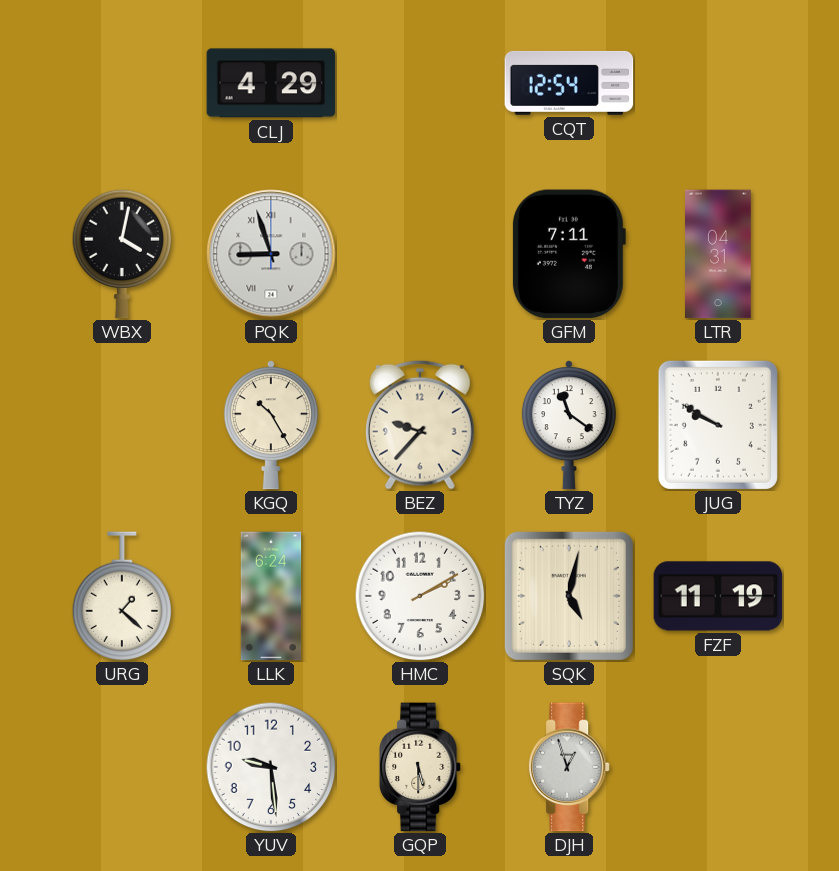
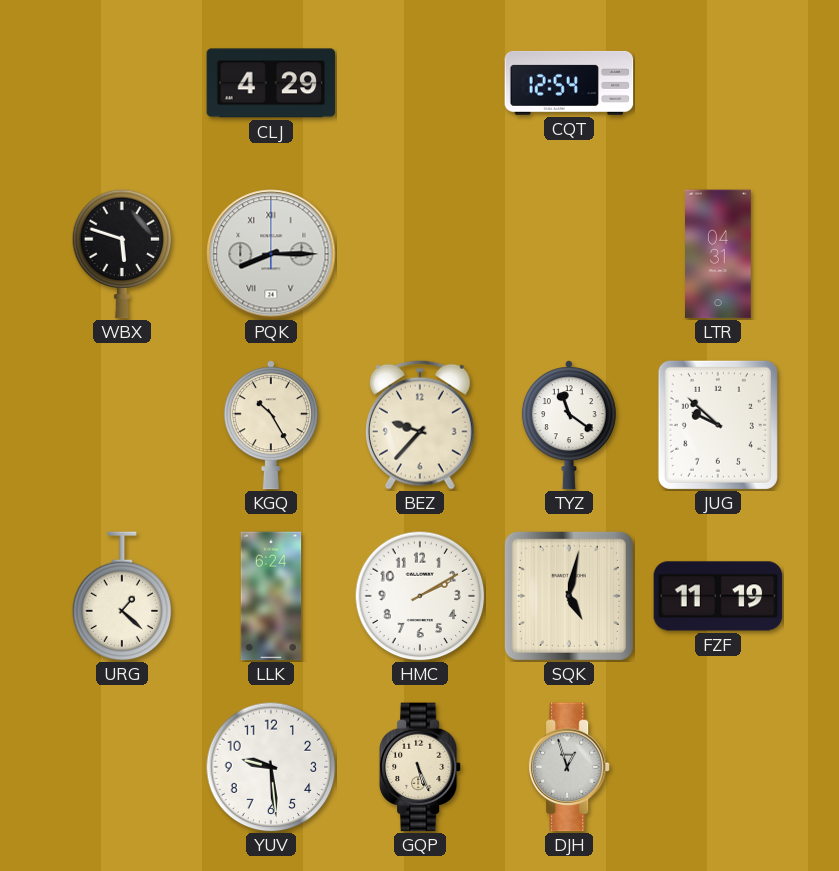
WBX: 4:02 -> 5:48
PQK: 8:57 -> 8:15
GFM: 7:11 -> none
JUG: 9:50 -> 9:52
GQP: 5:30 -> 5:26
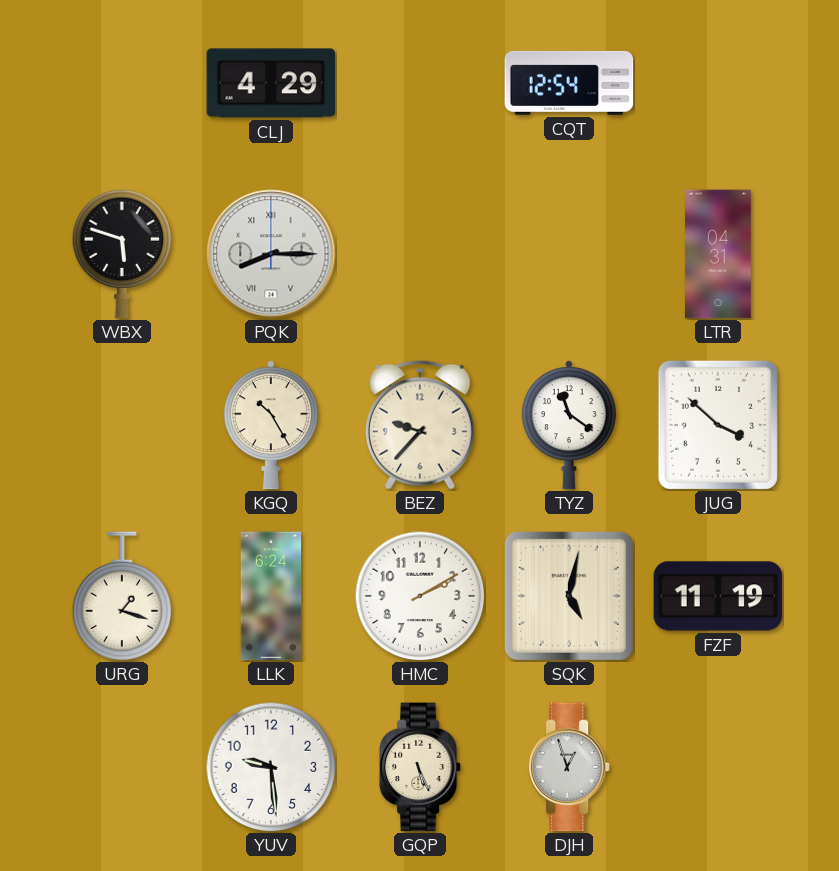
JUG: 9:52 -> 3:52
URG: 1:22 -> 1:18
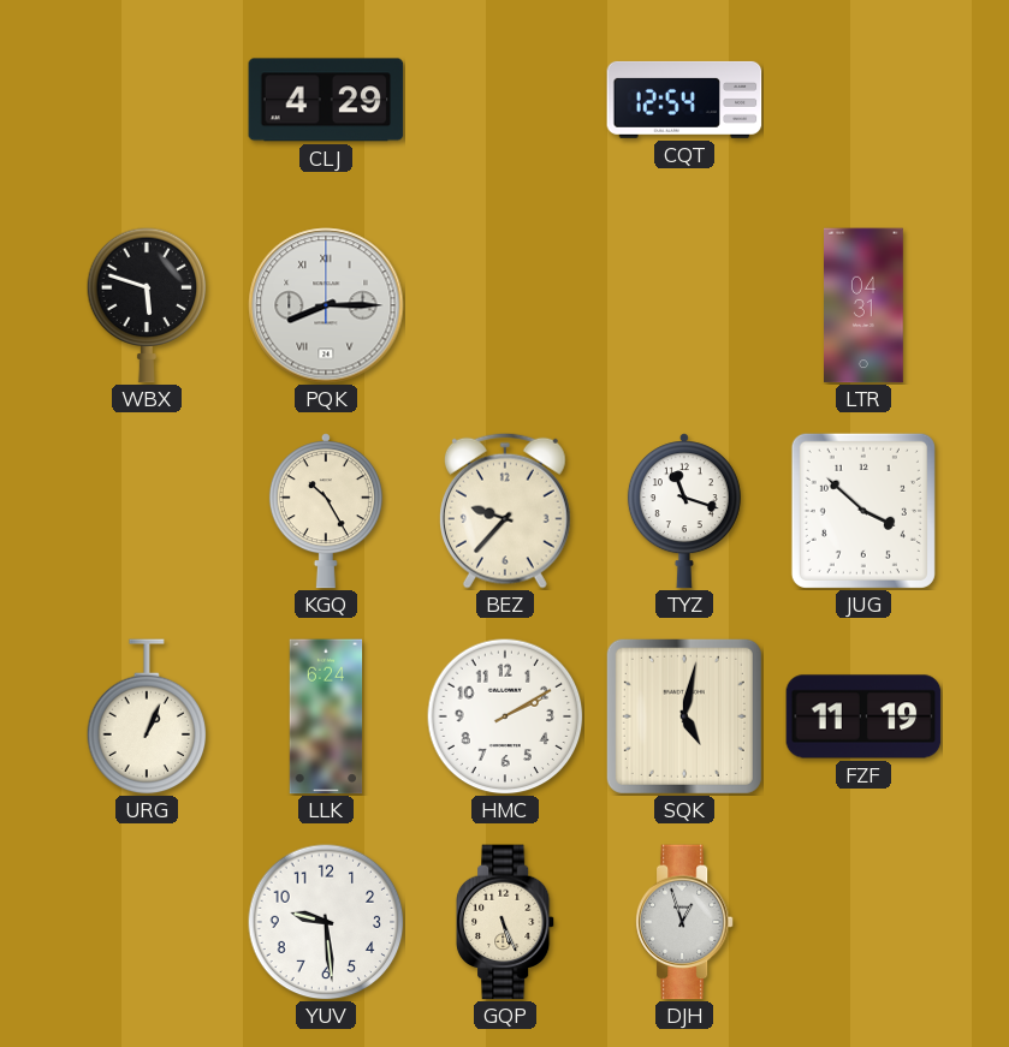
TYZ: 11:21 -> 11:18
URG: 1:18 -> 1:04
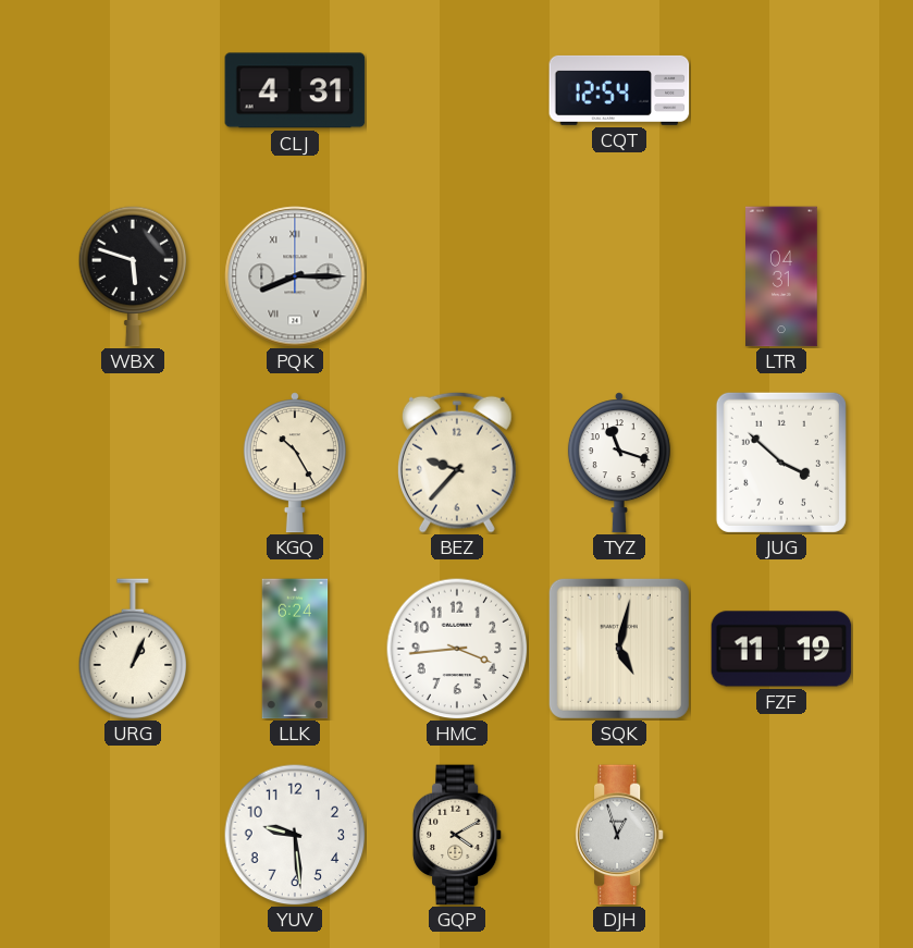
CLJ: 4:29 -> 4:31
HMC: 2:10 -> 3:44
GQP: 5:26 -> 4:10
